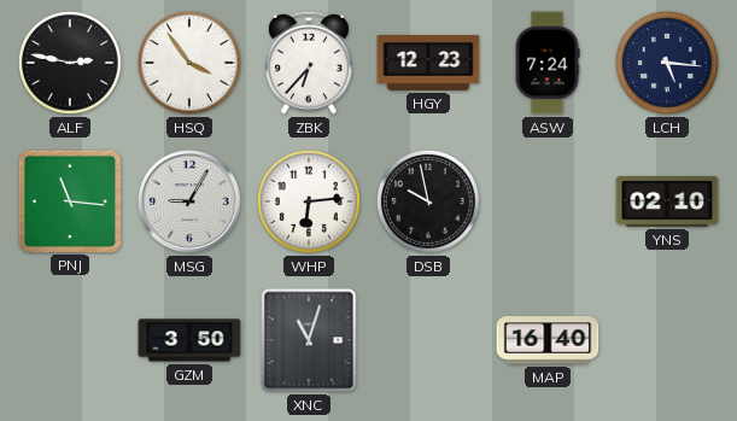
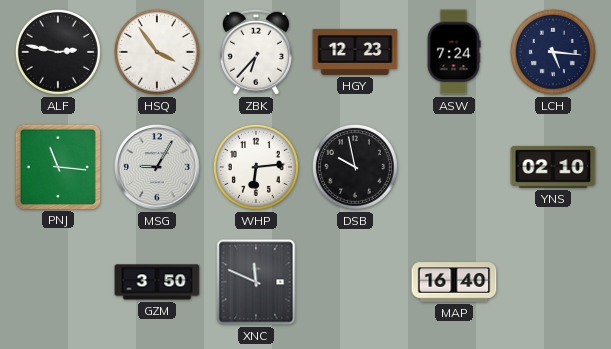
XNC: 11:03 -> 11:49
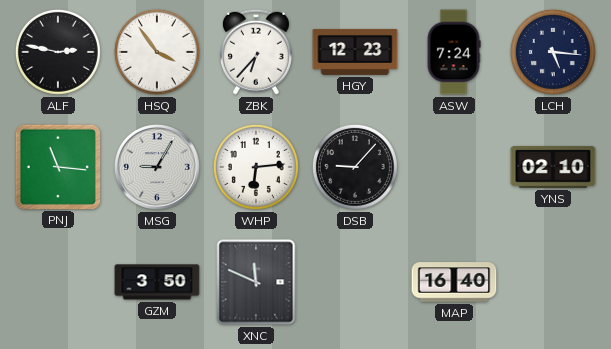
DSB: 9:58 -> 9:07
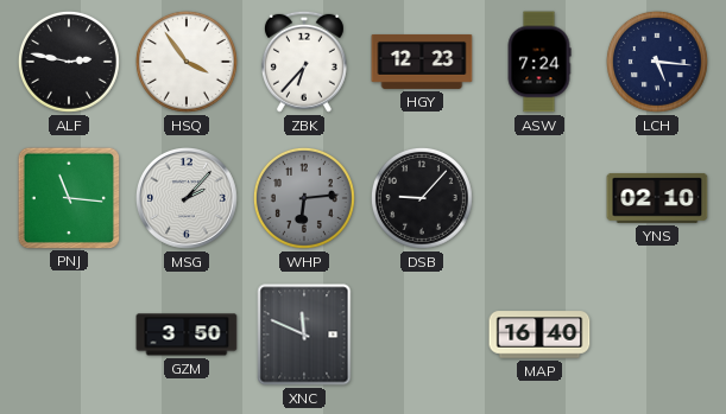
MSG: 9:05 -> 2:07
WHP dial: white -> grey
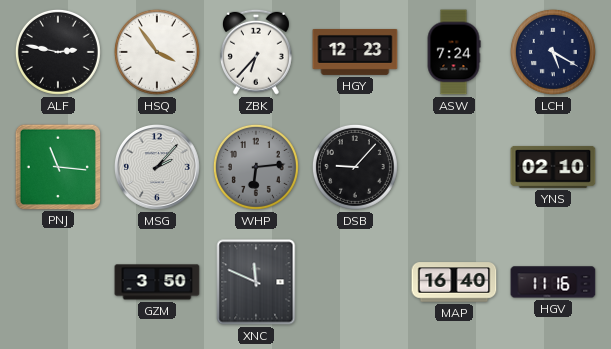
LCH: 5:16 -> 5:20
HGV: none -> 11:16
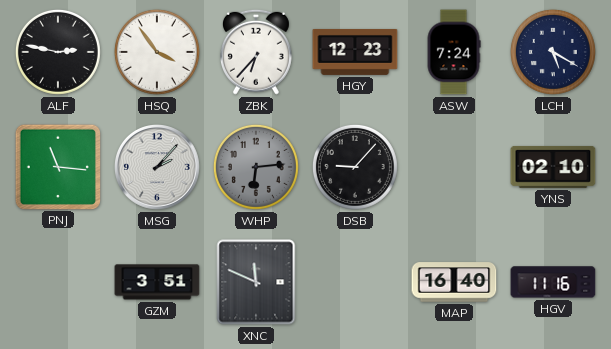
GZM: 3:50 -> 3:51
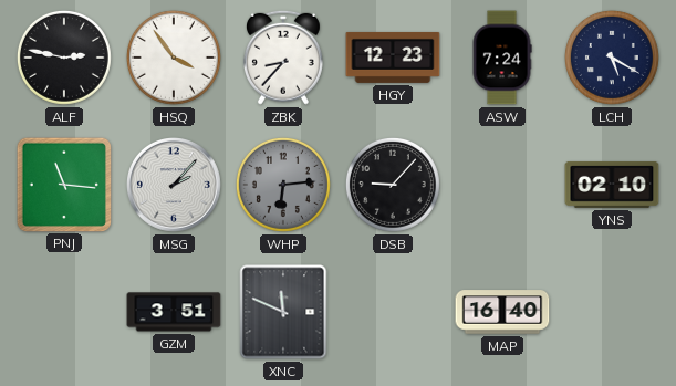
ZBK: 6:37 -> 8:37
HGV: 11:16 -> none
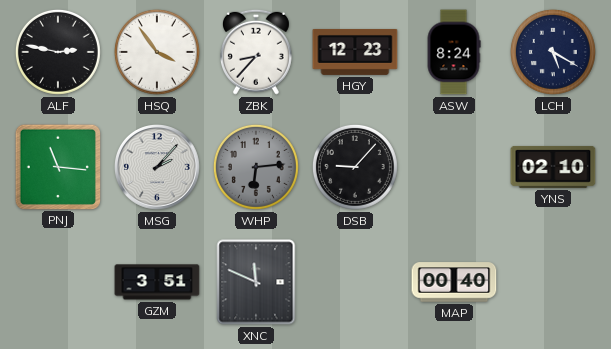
ASW: 7:24 -> 8:24
MAP: 16:40 -> 00:40
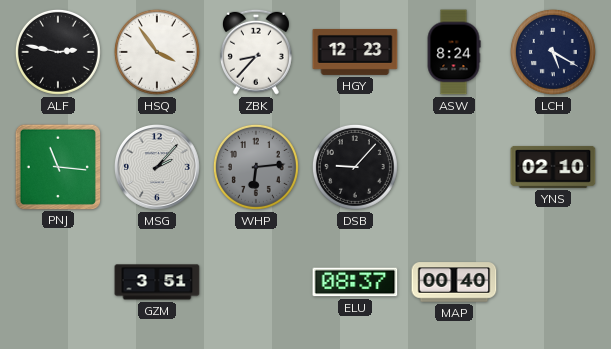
XNC: 11:49 -> none
ELU: none -> 08:37
